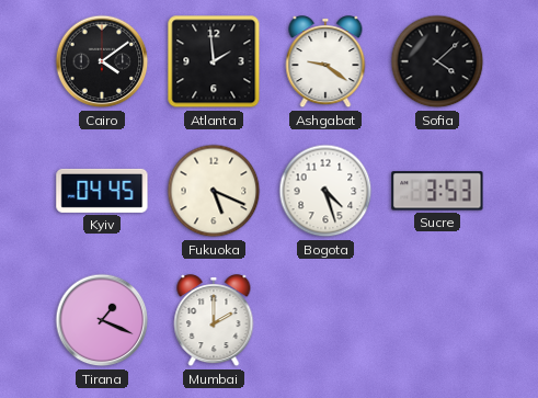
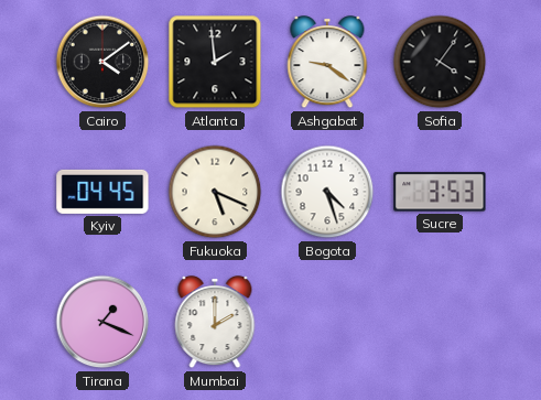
Sofia: 4:08 -> 4:06
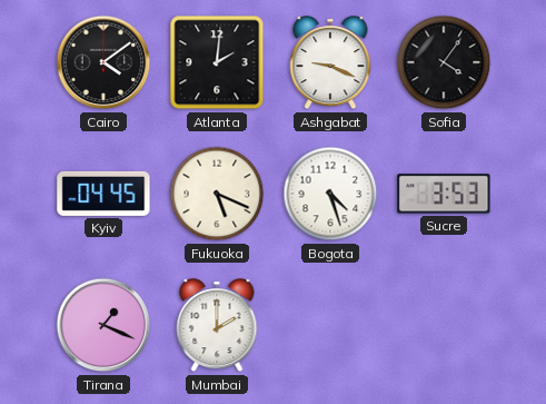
Atlanta: 1:59 -> 2:01
Ashgabat: 9:21 -> 9:19
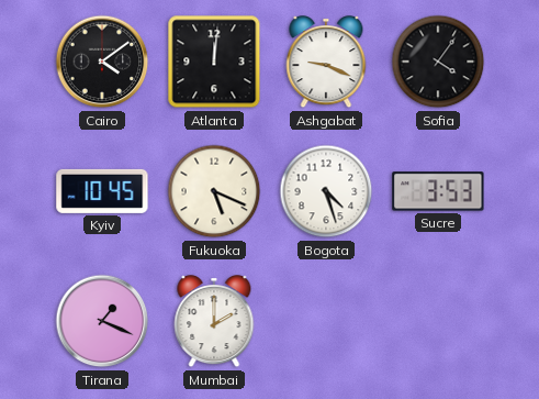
Atlanta: 2:01 -> 12:01
Kyiv: 04:45 -> 10:45
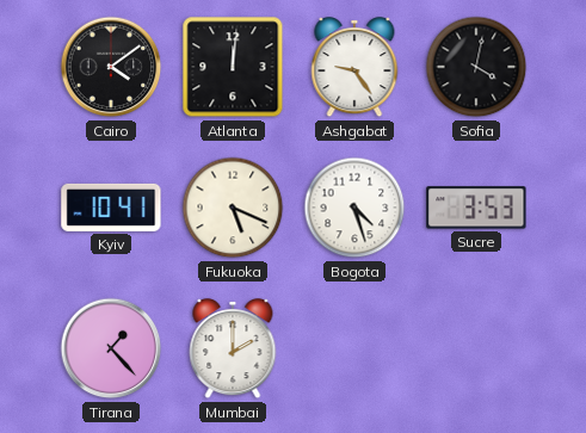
Ashgabat: 9:19 -> 9:24
Sofia: 4:06 -> 4:02
Kyiv: 10:45 -> 10:41
Tirana: 1:19 -> 1:23
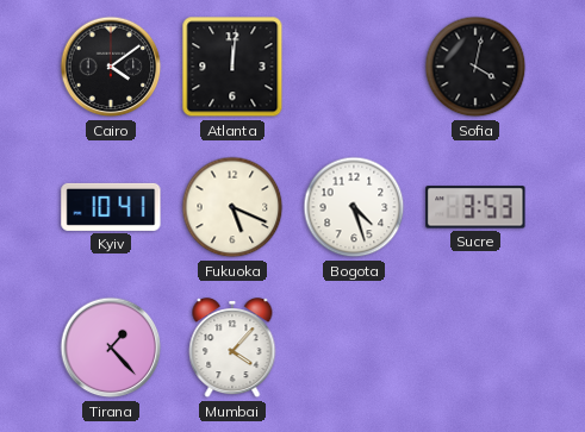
Ashgabat: 9:24 -> none
Mumbai: 2:00 -> 4:07
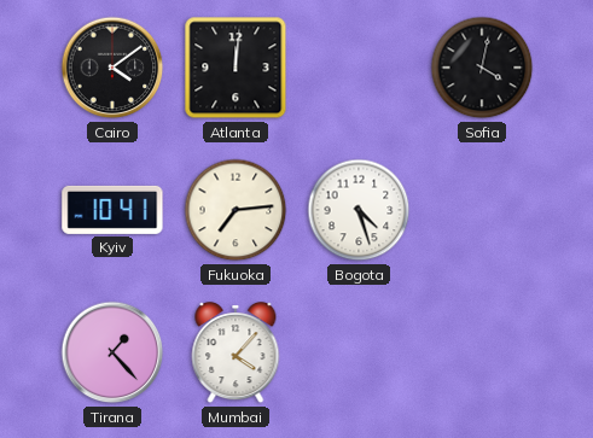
Fukuoka: 5:19 -> 7:14
Sucre: 3:53 -> none
